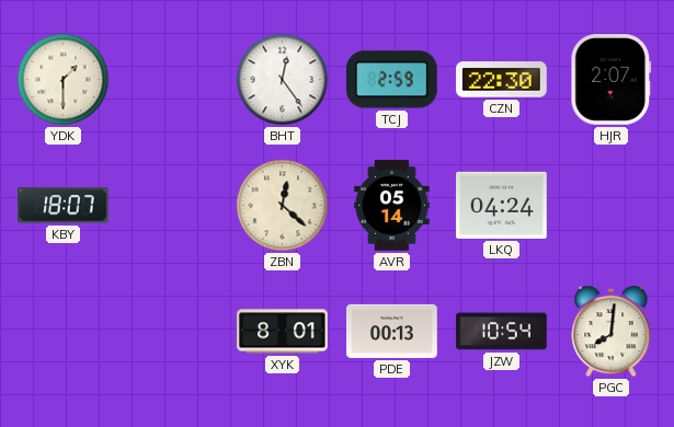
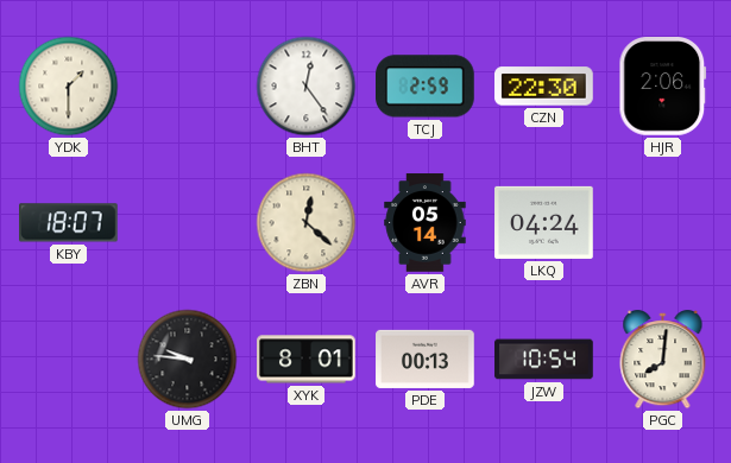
HJR: 2:07 -> 2:06
UMG: none -> 9:46
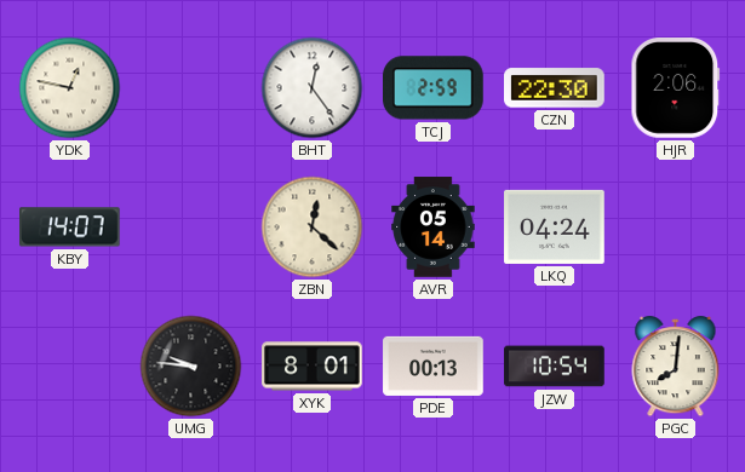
YDK: 1:30 -> 12:47
KBY: 18:07 -> 14:07
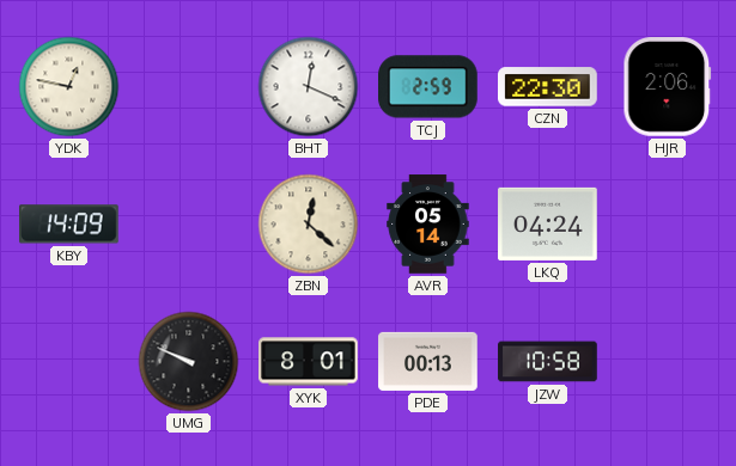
BHT: 12:24 -> 12:19
KBY: 14:07 -> 14:09
UMG: 9:46 -> 9:49
JZW: 10:54 -> 10:58
PGC: 8:01 -> none
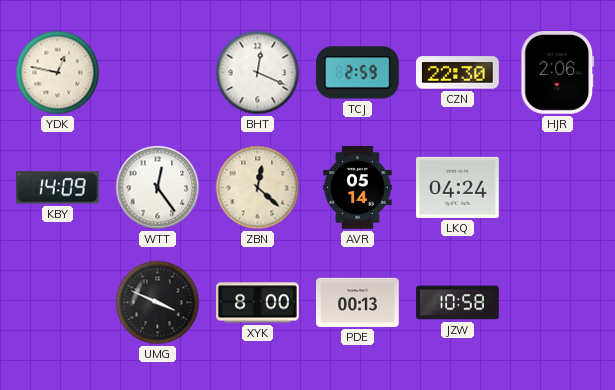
WTT: none -> 12:24
UMG: 9:49 -> 3:49
XYK: 8:01 -> 8:00
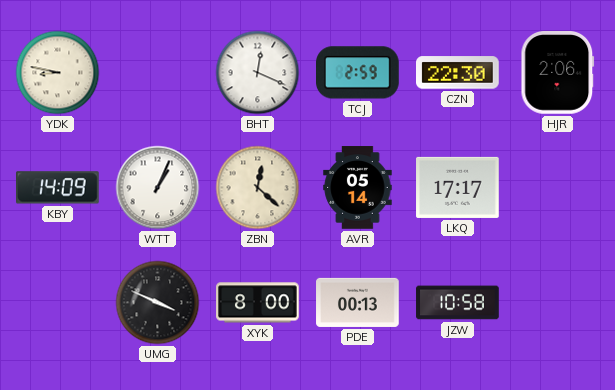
YDK: 12:47 -> 8:47
WTT: 12:24 -> 1:04
LKQ: 04:24 -> 17:17
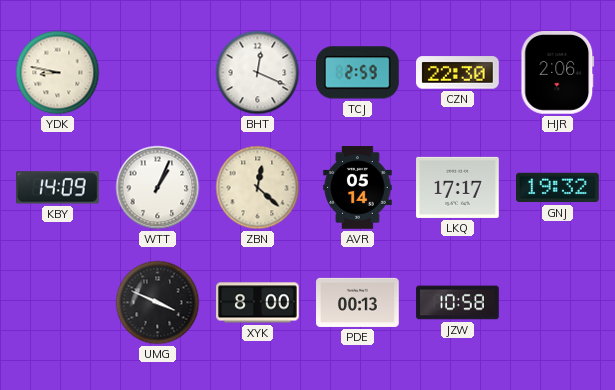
GNJ: none -> 19:32
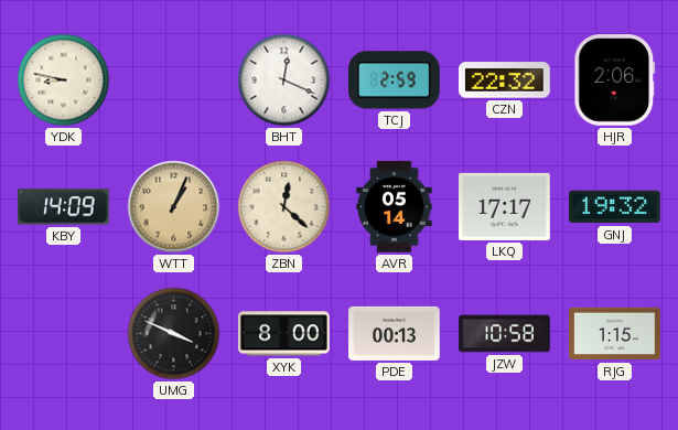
CZN: 22:30 -> 22:32
WTT dial: white -> champagne
RJG: none -> 1:15
